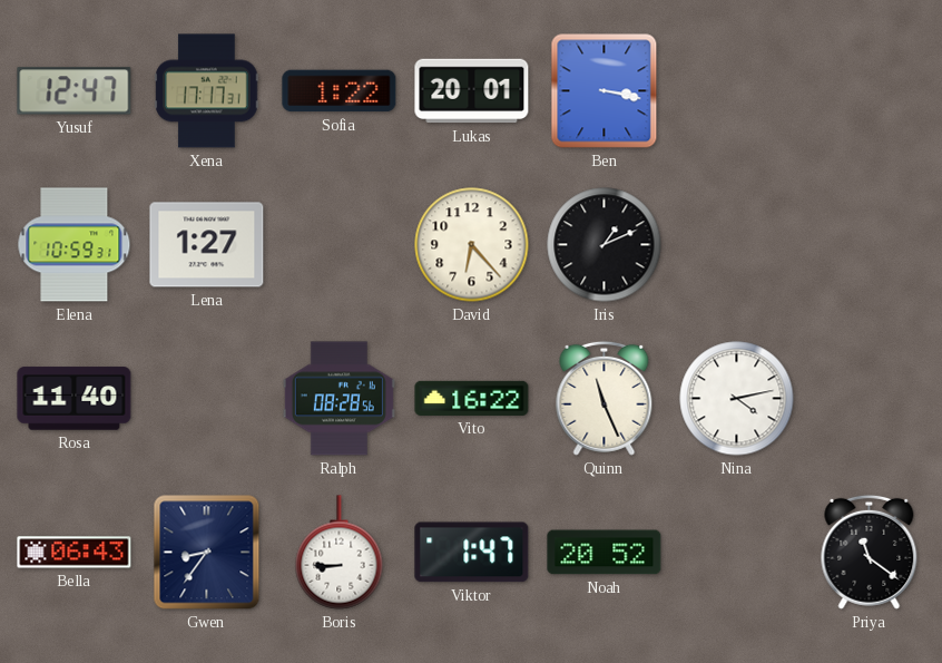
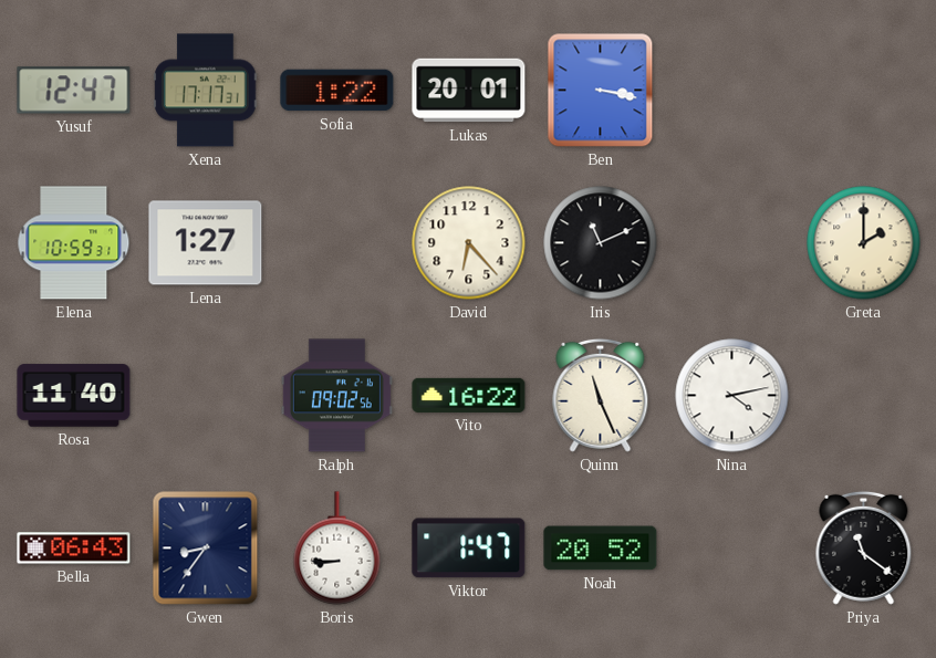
Iris: 1:11 -> 11:11
Greta: none -> 2:00
Ralph: 08:28 -> 09:02
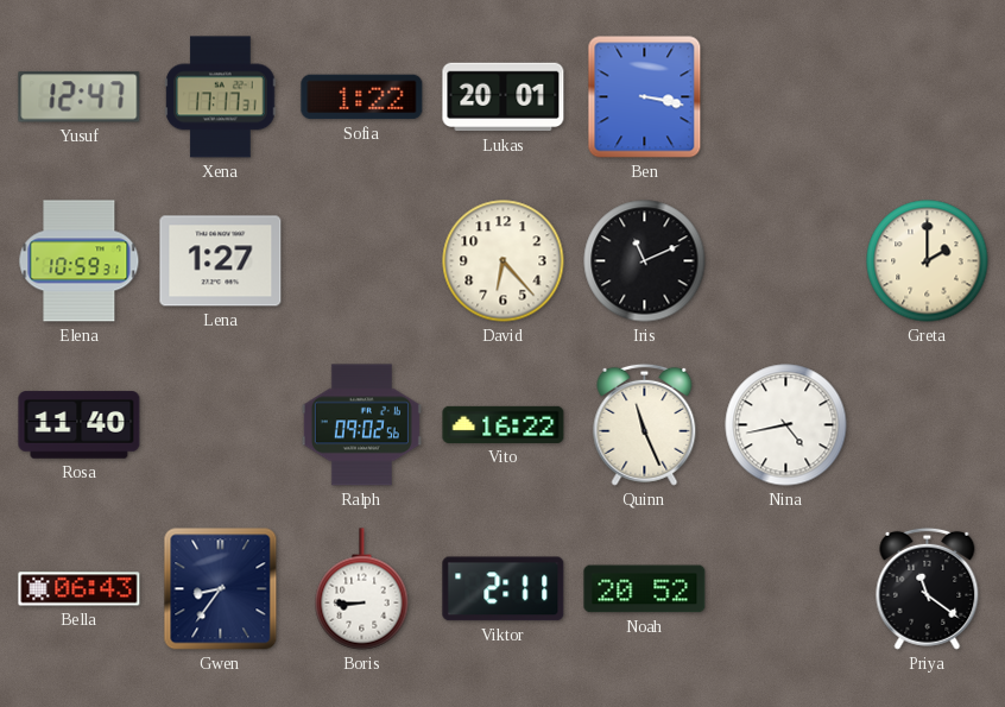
Nina: 4:13 -> 4:43
Viktor: 1:47 -> 2:11
